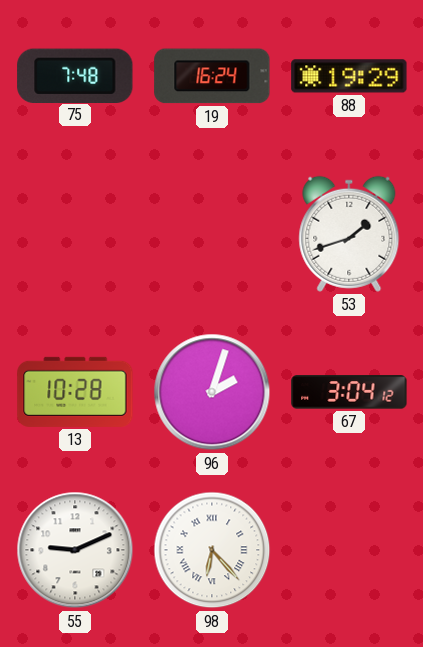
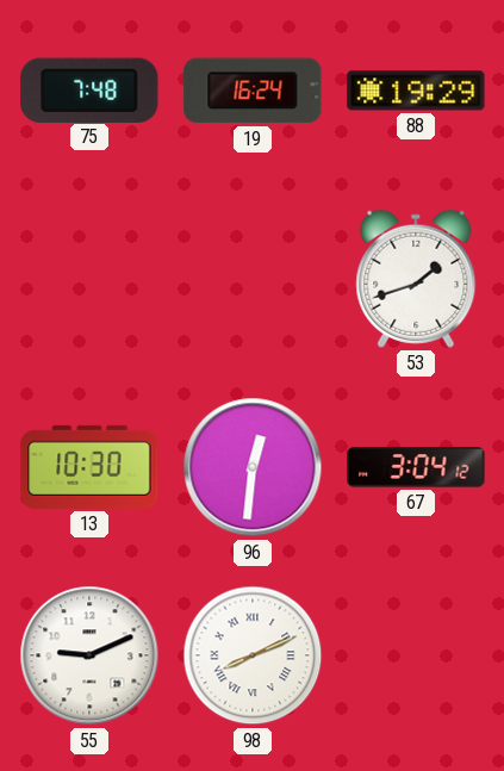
13: 10:28 -> 10:30
96: 2:03 -> 12:31
98: 6:23 -> 8:11
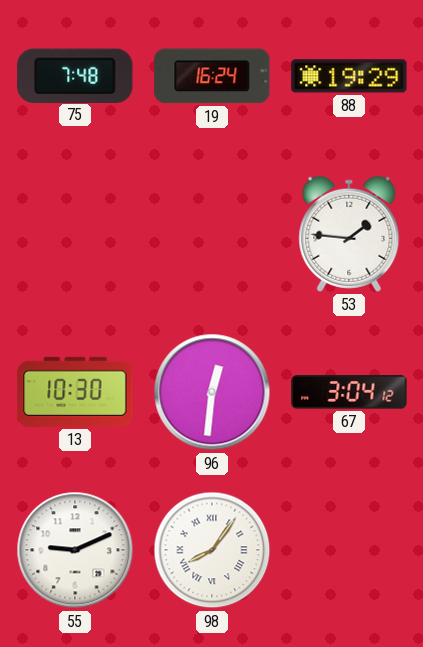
53: 1:42 -> 1:46
98: 8:11 -> 8:06
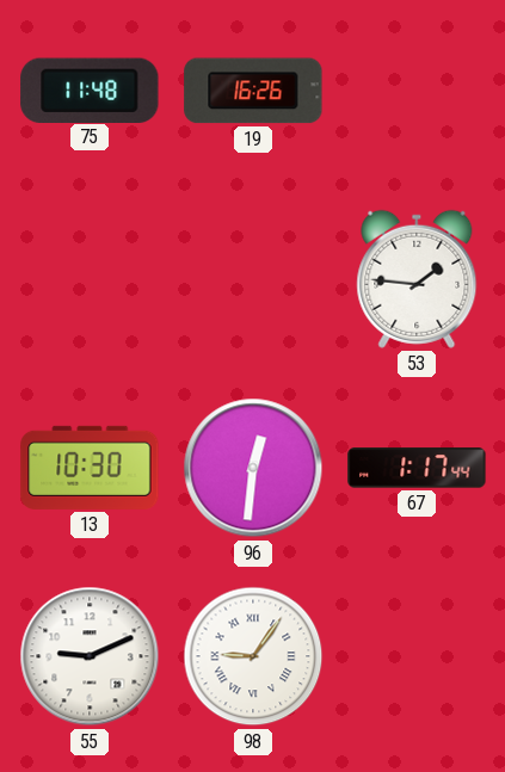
75: 7:48 -> 11:48
19: 16:24 -> 16:26
88: 19:29 -> none
67: 3:04 -> 1:17
98: 8:06 -> 9:06
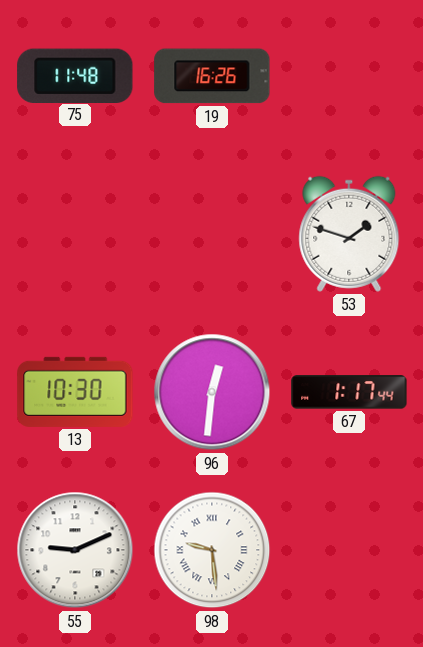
53: 1:46 -> 1:48
98: 9:06 -> 9:29
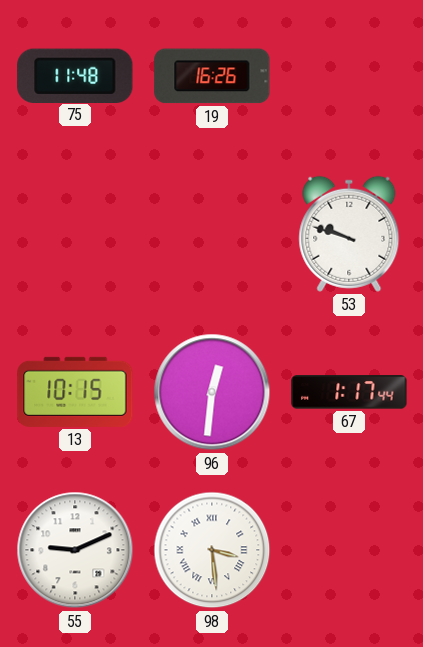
53: 1:48 -> 9:48
13: 10:30 -> 10:15
98: 9:29 -> 3:29
